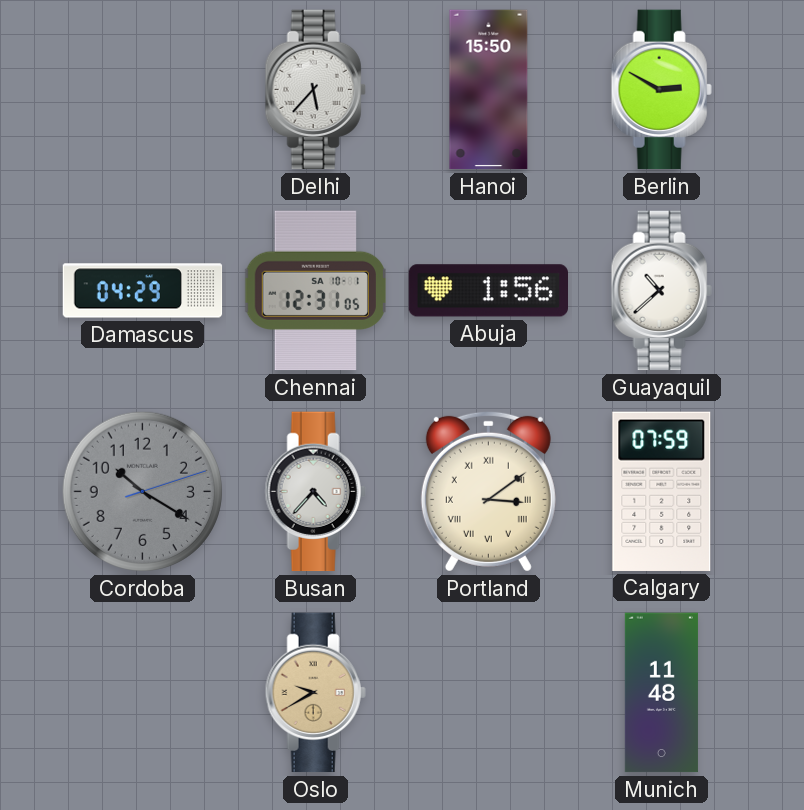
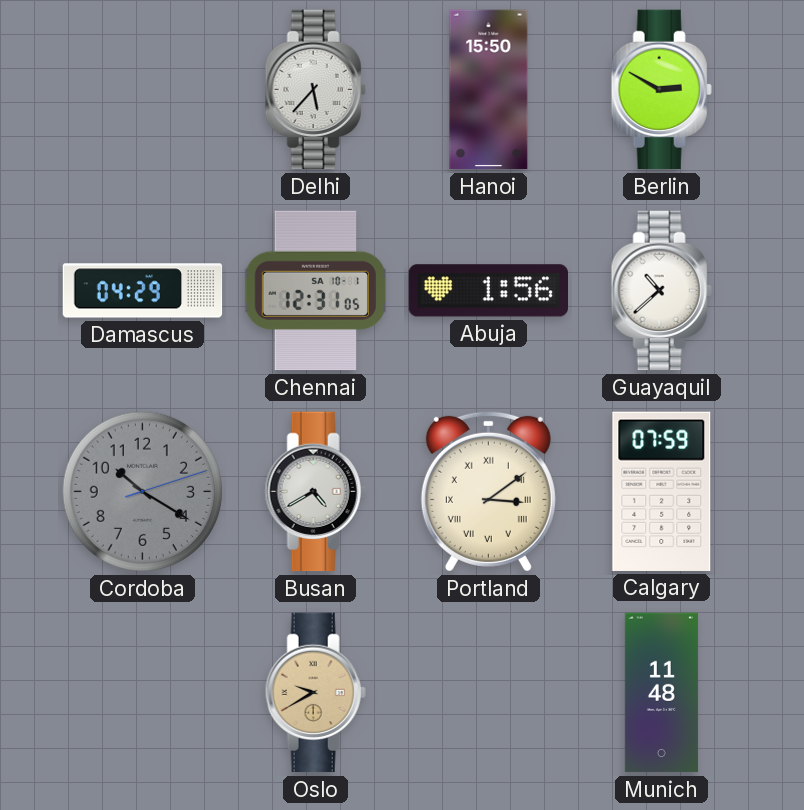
Busan: 4:37 -> 4:40
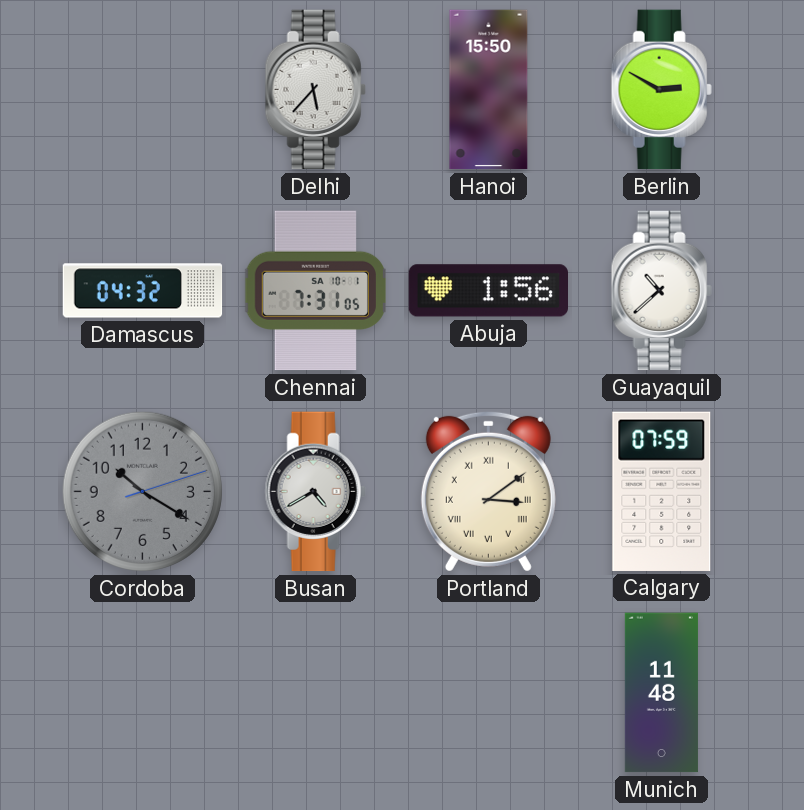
Damascus: 04:29 -> 04:32
Chennai: 12:31 -> 7:31
Oslo: 9:40 -> none
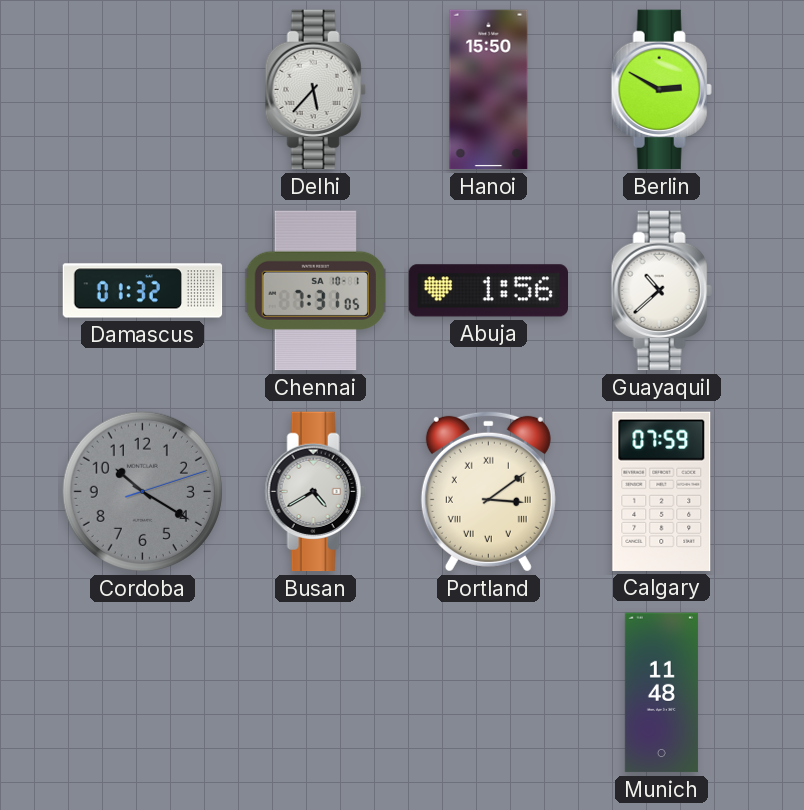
Damascus: 04:32 -> 01:32
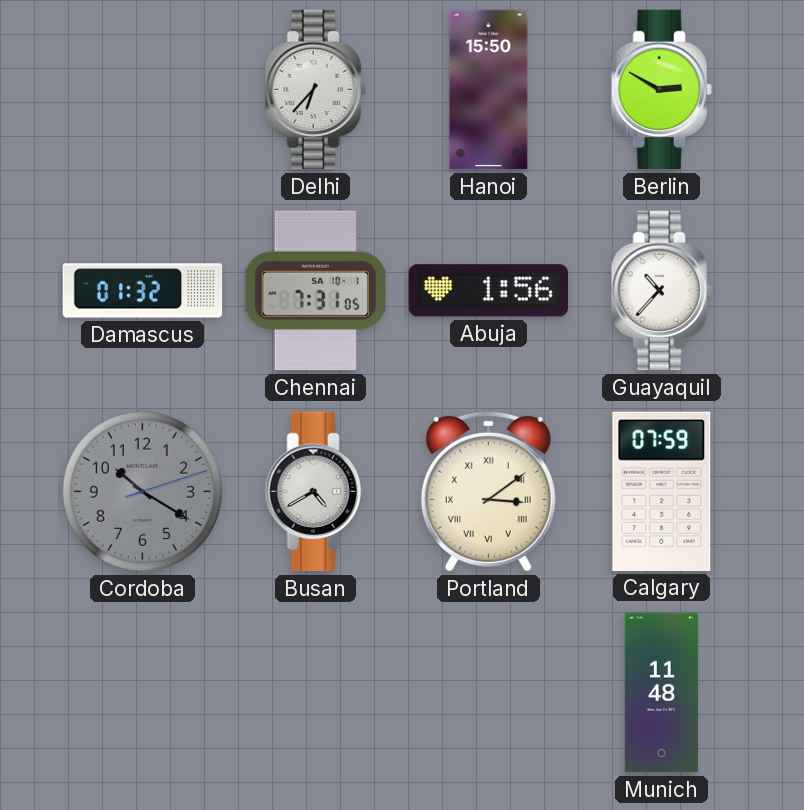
Delhi: 5:37 -> 6:37
Guayaquil: 10:38 -> 10:37
